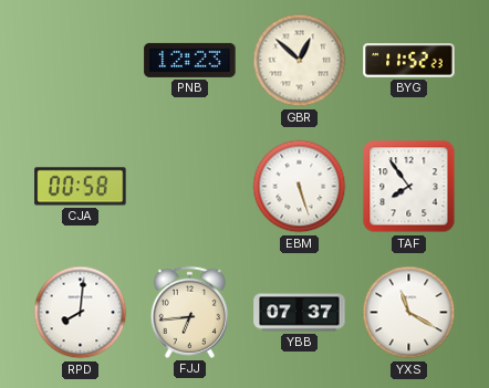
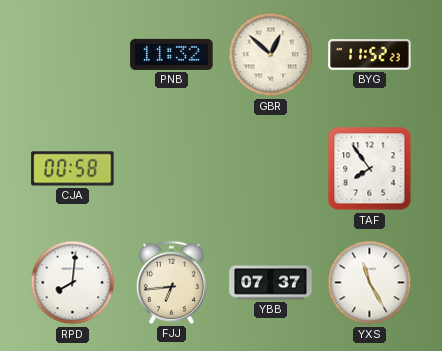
PNB: 12:23 -> 11:32
EBM: 5:27 -> none
YXS: 11:20 -> 11:25
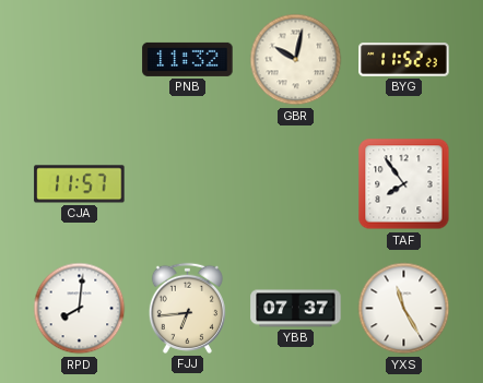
GBR: 12:52 -> 10:02
CJA: 00:58 -> 11:57
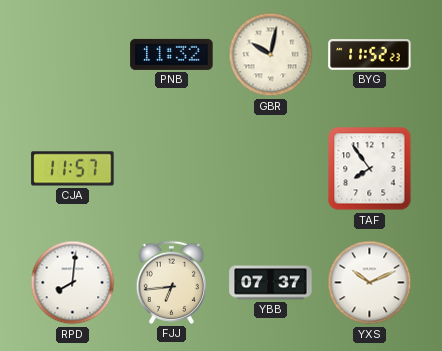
YXS: 11:25 -> 10:11
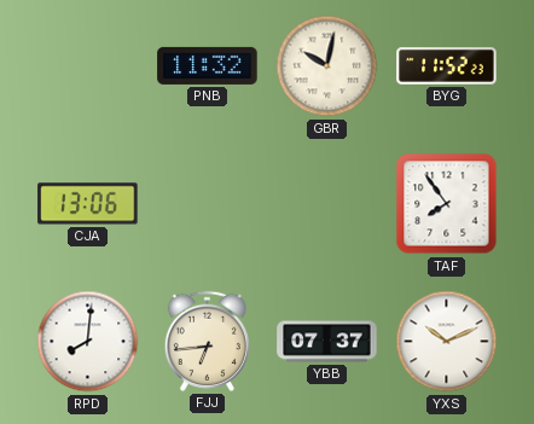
CJA: 11:57 -> 13:06
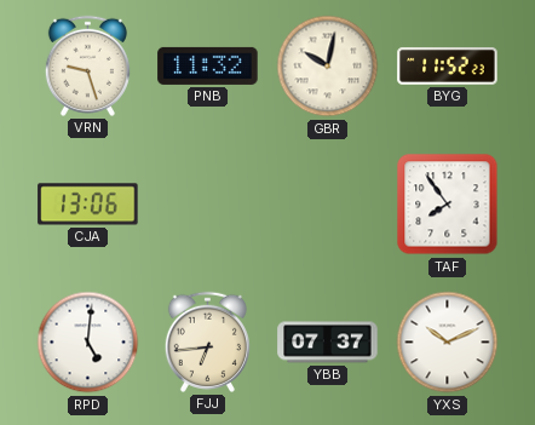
VRN: none -> 9:27
RPD: 8:01 -> 5:01
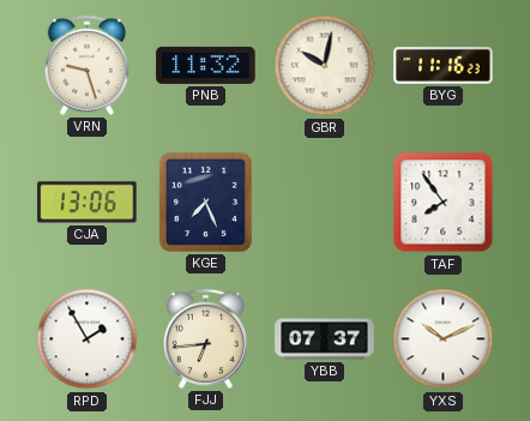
BYG: 11:52 -> 11:16
KGE: none -> 7:26
RPD: 5:01 -> 1:55
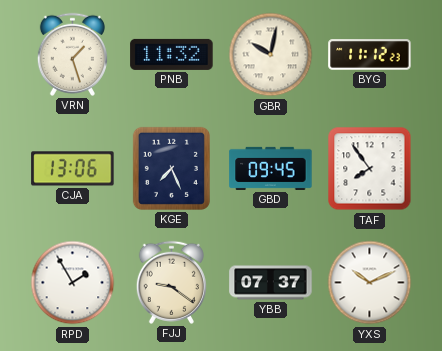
VRN: 9:27 -> 1:27
BYG: 11:16 -> 11:12
GBD: none -> 09:45
FJJ: 6:44 -> 9:21
